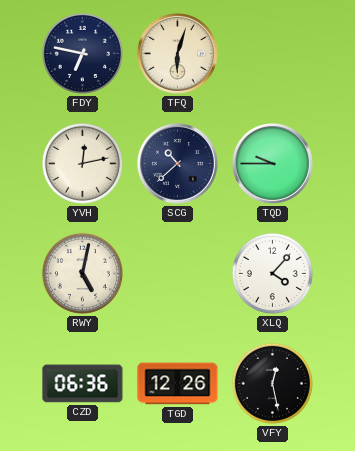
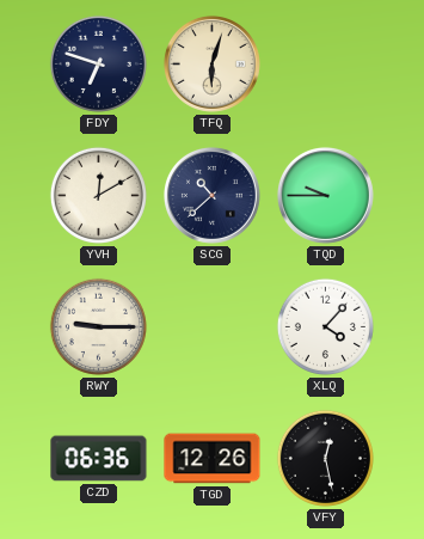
FDY: 6:47 -> 6:48
YVH: 12:13 -> 12:10
RWY: 5:02 -> 9:15
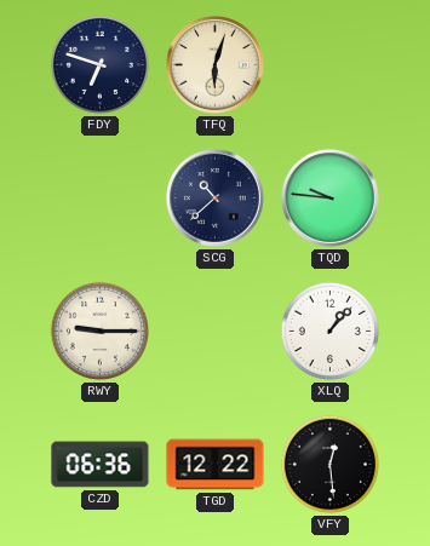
YVH: 12:10 -> none
TQD: 9:45 -> 9:46
XLQ: 4:07 -> 1:07
TGD: 12:26 -> 12:22
VFY: 12:28 -> 12:29
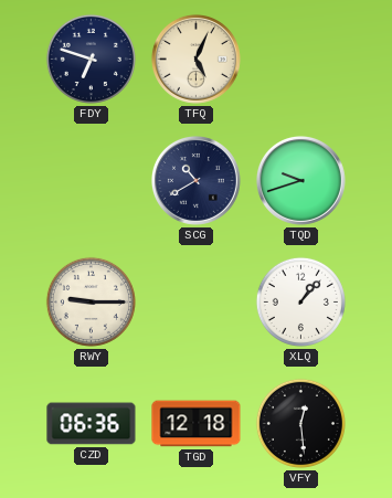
TFQ: 6:03 -> 5:04
SCG: 10:38 -> 10:40
TQD: 9:46 -> 9:42
TGD: 12:22 -> 12:18
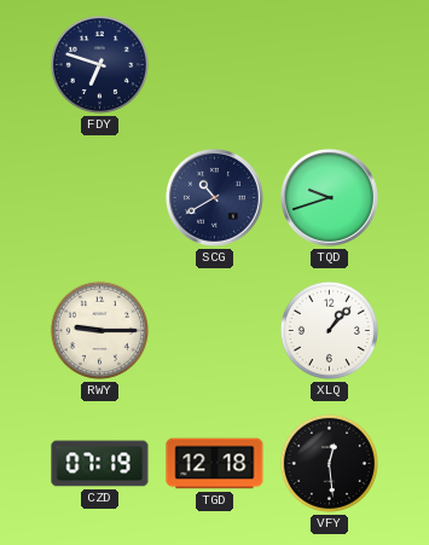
TFQ: 5:04 -> none
CZD: 06:36 -> 07:19
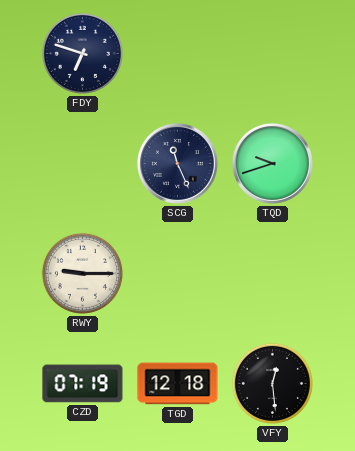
SCG: 10:40 -> 11:26
XLQ: 1:07 -> none
